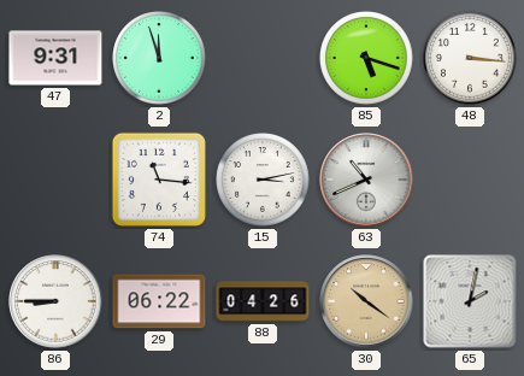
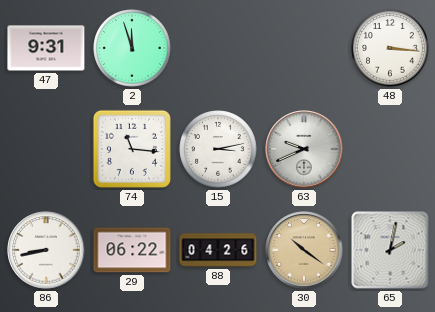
85: 5:18 -> none
63: 10:41 -> 9:41
86: 8:45 -> 8:43
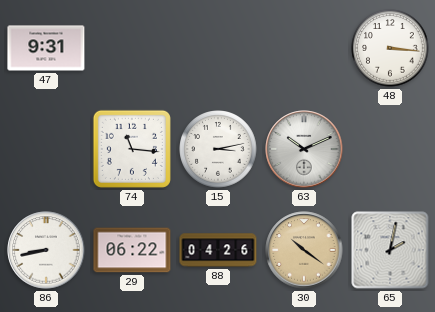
2: 11:57 -> none
63: 9:41 -> 10:11
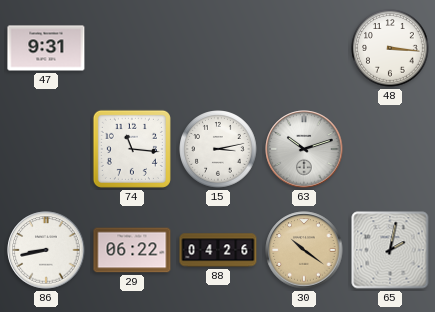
63: 10:11 -> 10:12
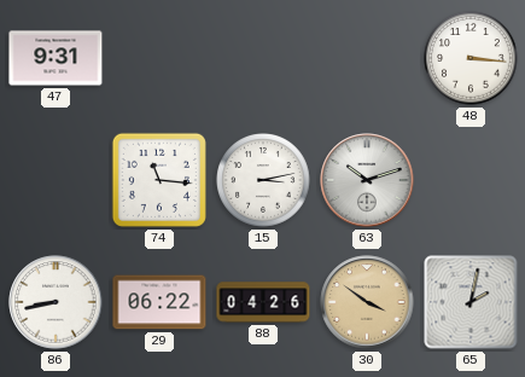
30: 10:21 -> 3:51
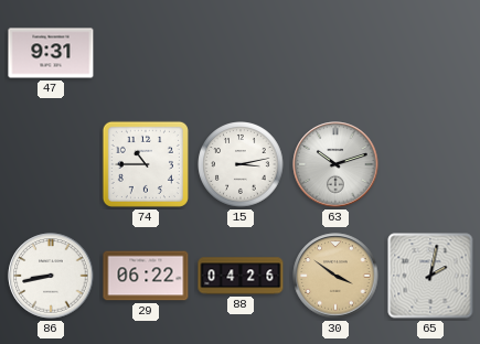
48: 3:16 -> none
74: 11:16 -> 10:45
